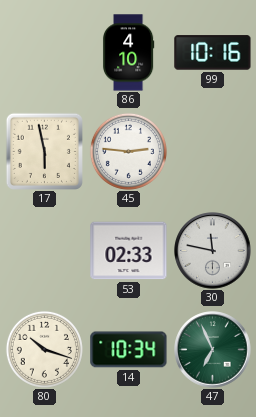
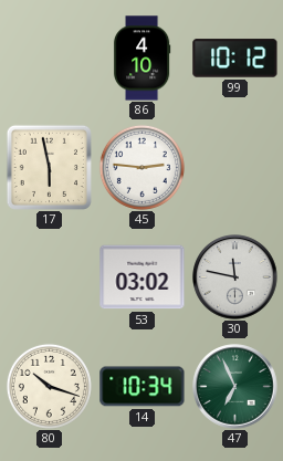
99: 10:16 -> 10:12
53: 02:33 -> 03:02
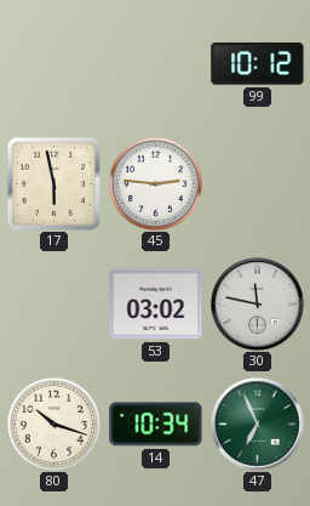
86: 4:10 -> none
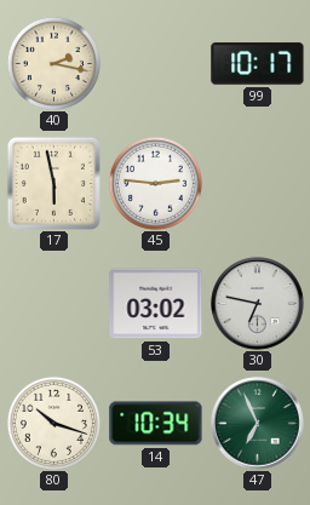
40: none -> 2:17
99: 10:12 -> 10:17
30: 11:47 -> 6:47
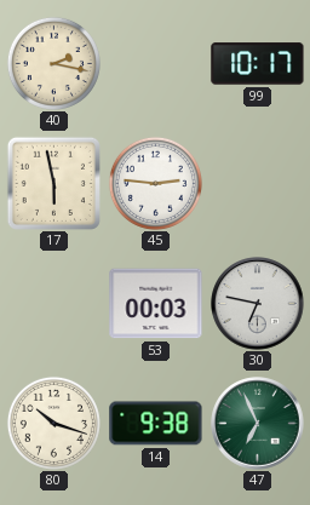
53: 03:02 -> 00:03
14: 10:34 -> 9:38
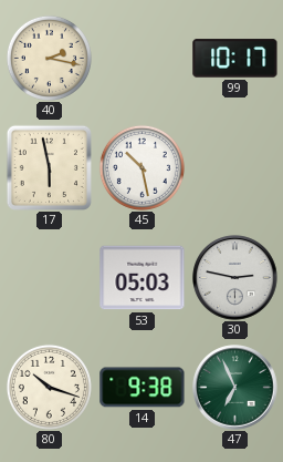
45: 2:46 -> 10:28
53: 00:03 -> 05:03
30: 6:47 -> 2:47
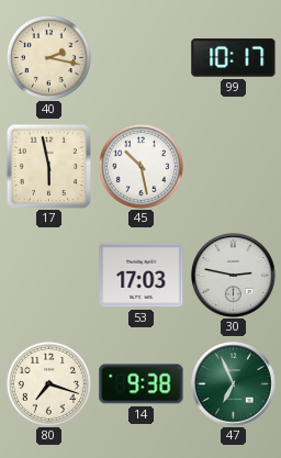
53: 05:03 -> 17:03
80: 10:18 -> 7:18
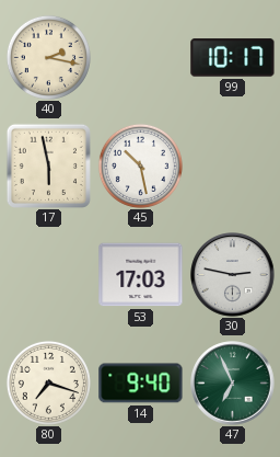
14: 9:38 -> 9:40
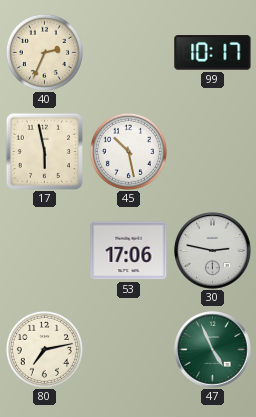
40: 2:17 -> 2:34
53: 17:03 -> 17:06
80: 7:18 -> 7:13
14: 9:40 -> none
47: 6:56 -> 4:56
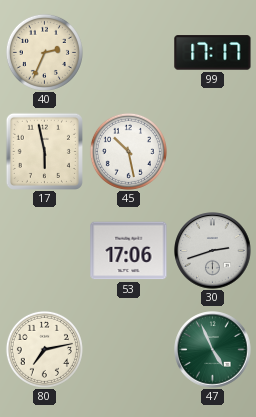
99: 10:17 -> 17:17
30: 2:47 -> 2:42
